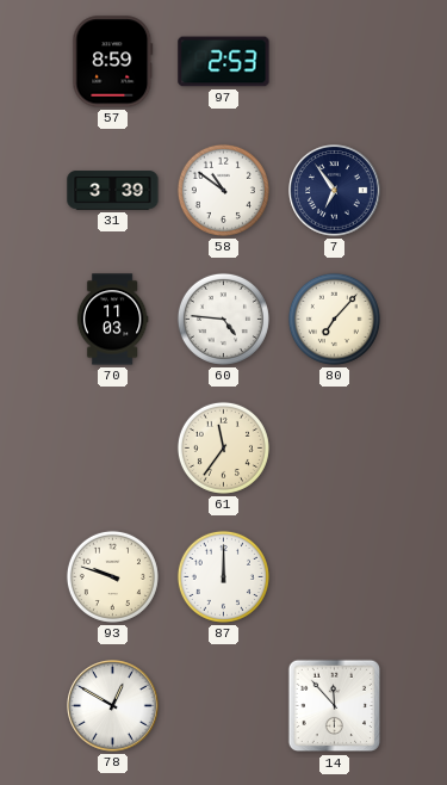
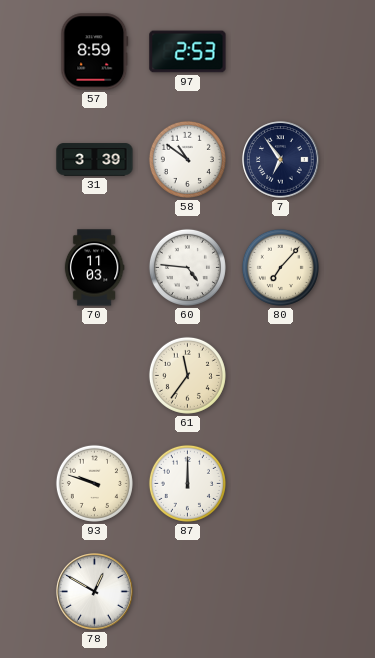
14: 11:53 -> none
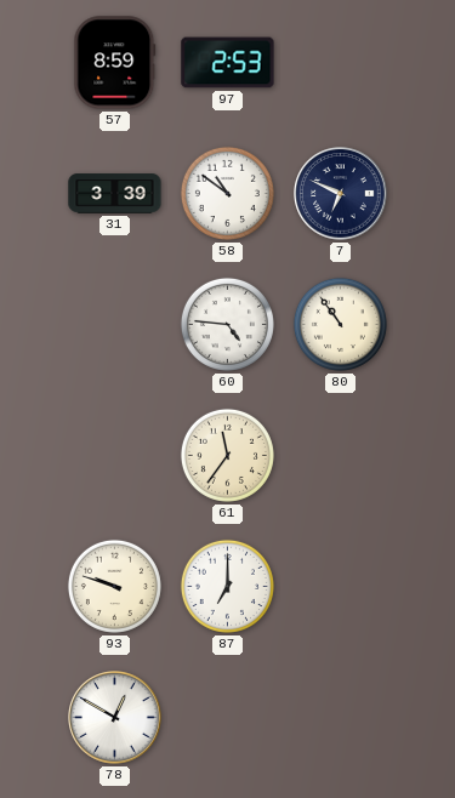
7: 6:54 -> 6:49
70: 11:03 -> none
80: 7:07 -> 10:54
87: 12:00 -> 7:00
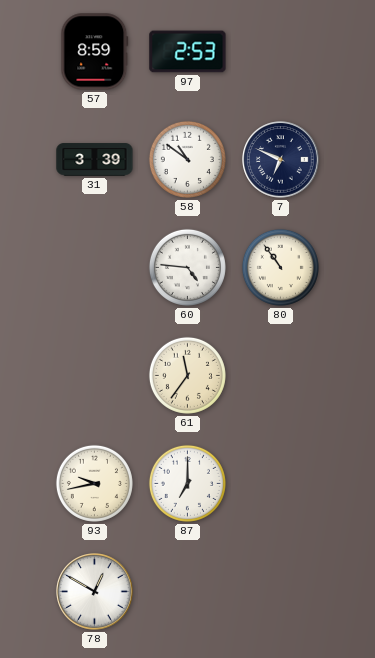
93: 9:48 -> 9:43
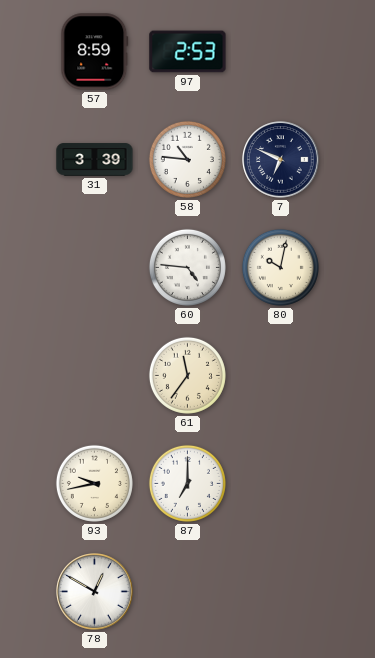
58: 10:51 -> 10:46
80: 10:54 -> 10:02
